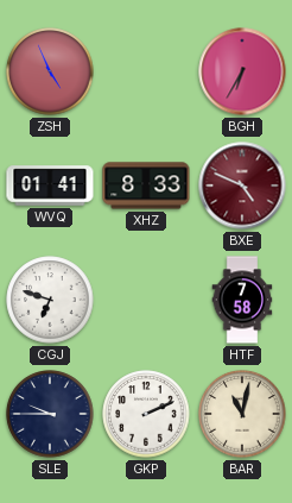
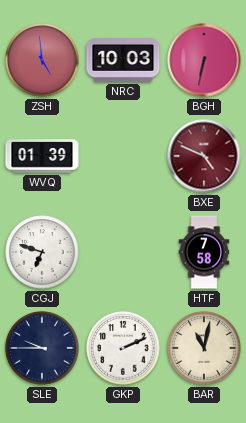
ZSH: 4:56 -> 4:59
NRC: none -> 10:03
BGH: 6:35 -> 6:32
WVQ: 01:41 -> 01:39
XHZ: 8:33 -> none
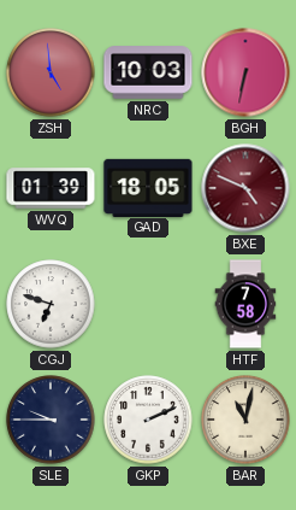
GAD: none -> 18:05
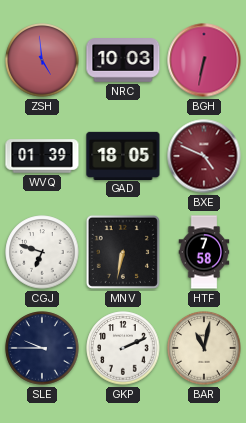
MNV: none -> 6:32
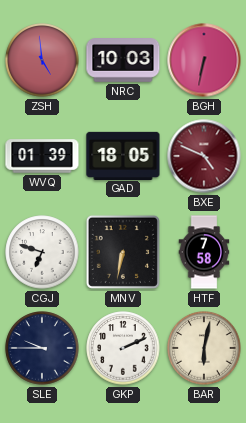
BAR: 11:02 -> 6:02
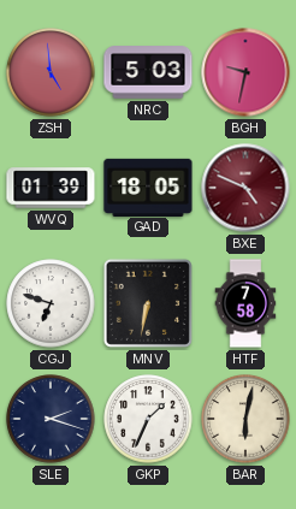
NRC: 10:03 -> 5:03
BGH: 6:32 -> 9:32
SLE: 9:45 -> 2:18
GKP: 2:11 -> 1:34
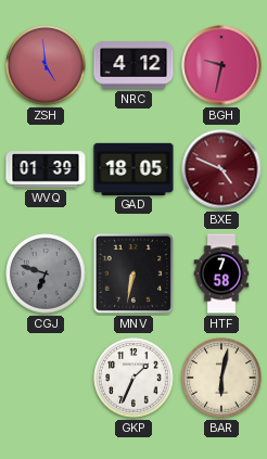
NRC: 5:03 -> 4:12
CGJ dial: white -> grey
SLE: 2:18 -> none
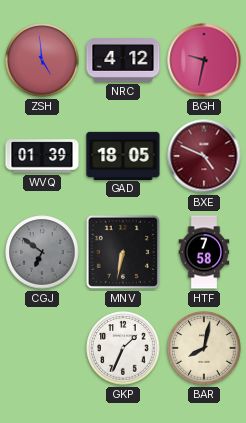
CGJ: 6:48 -> 6:51
BAR: 6:02 -> 8:02
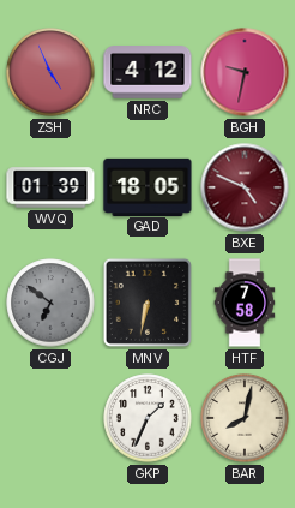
ZSH: 4:59 -> 4:56
